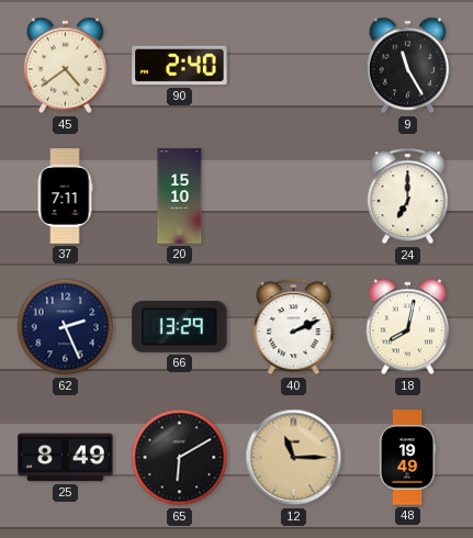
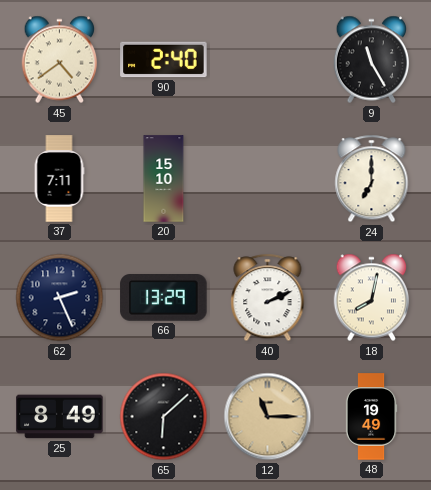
65: 6:10 -> 6:08
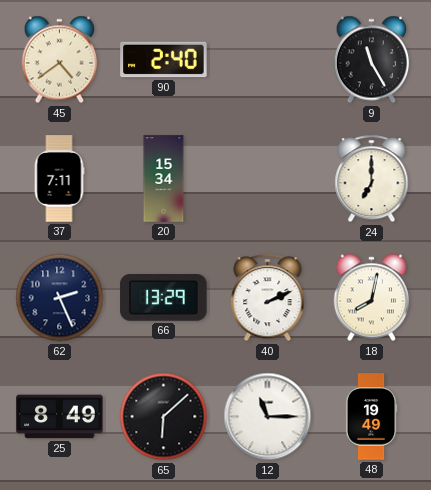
20: 15:10 -> 15:34
12 dial: champagne -> white
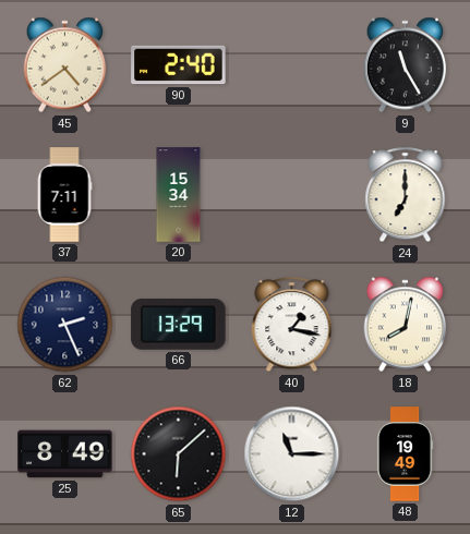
40: 2:11 -> 1:17
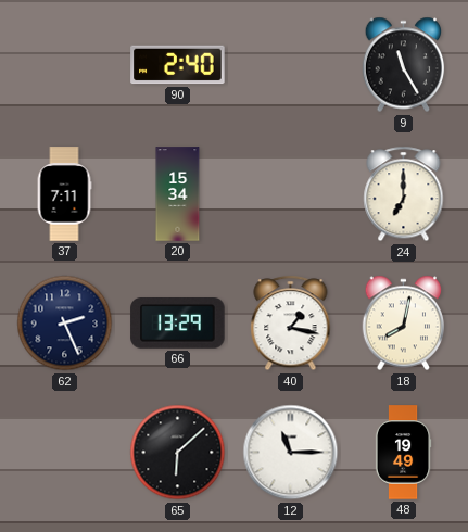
45: 4:39 -> none
25: 8:49 -> none
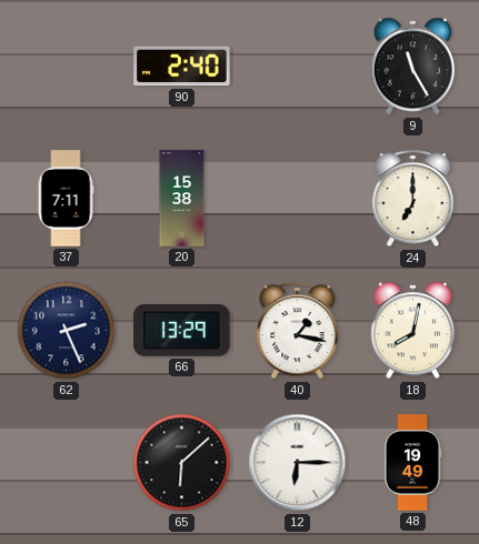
20: 15:34 -> 15:38
12: 11:15 -> 6:15
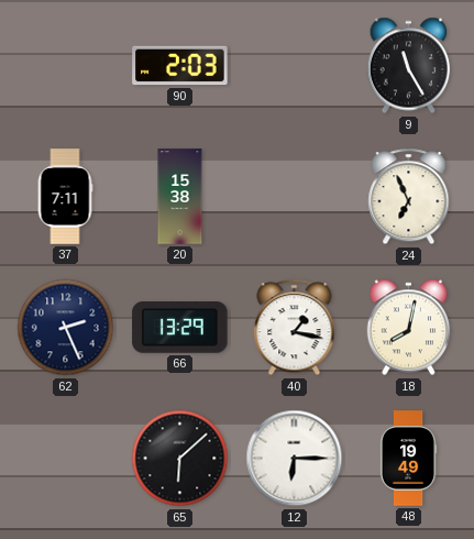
90: 2:40 -> 2:03
24: 7:00 -> 6:56
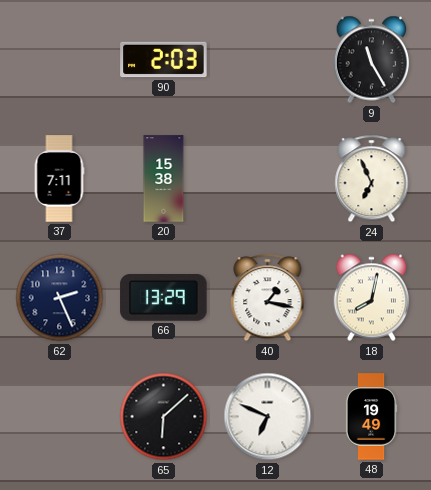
12: 6:15 -> 6:49
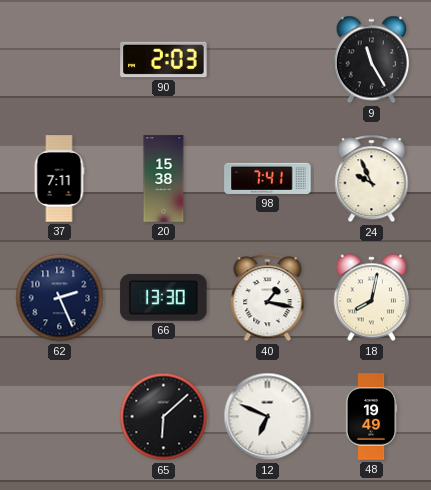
98: none -> 7:41
24: 6:56 -> 9:56
66: 13:29 -> 13:30
